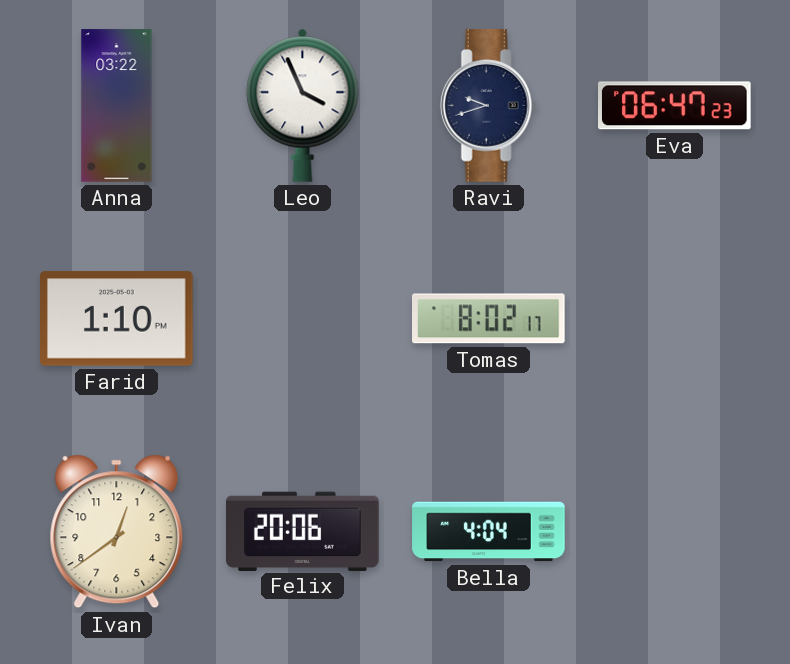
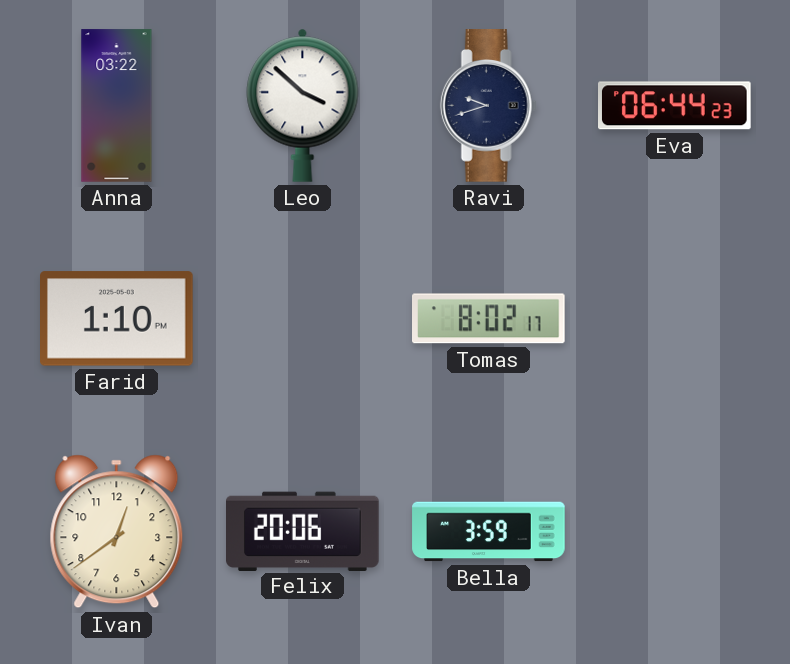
Leo: 3:56 -> 3:52
Eva: 06:47 -> 06:44
Bella: 4:04 -> 3:59
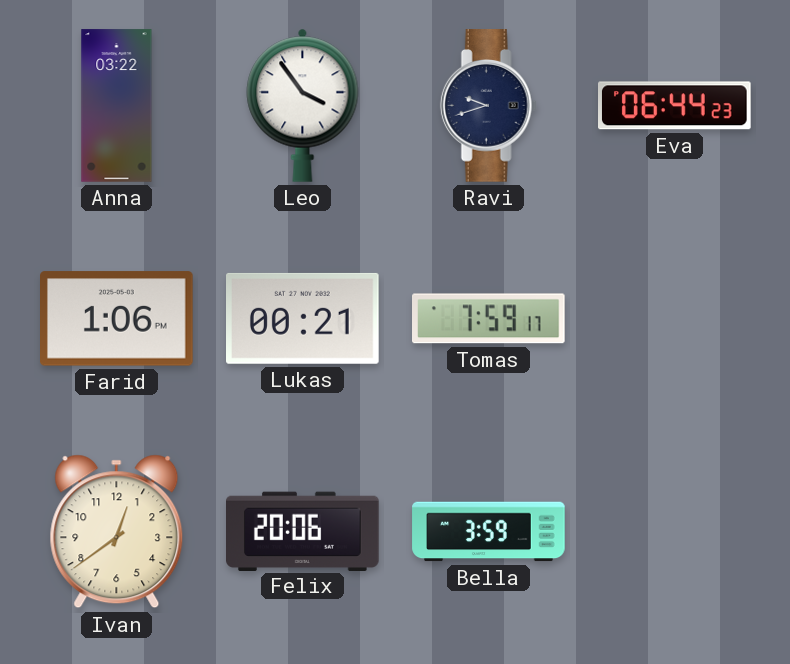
Leo: 3:52 -> 3:54
Farid: 1:10 -> 1:06
Lukas: none -> 00:21
Tomas: 8:02 -> 7:59
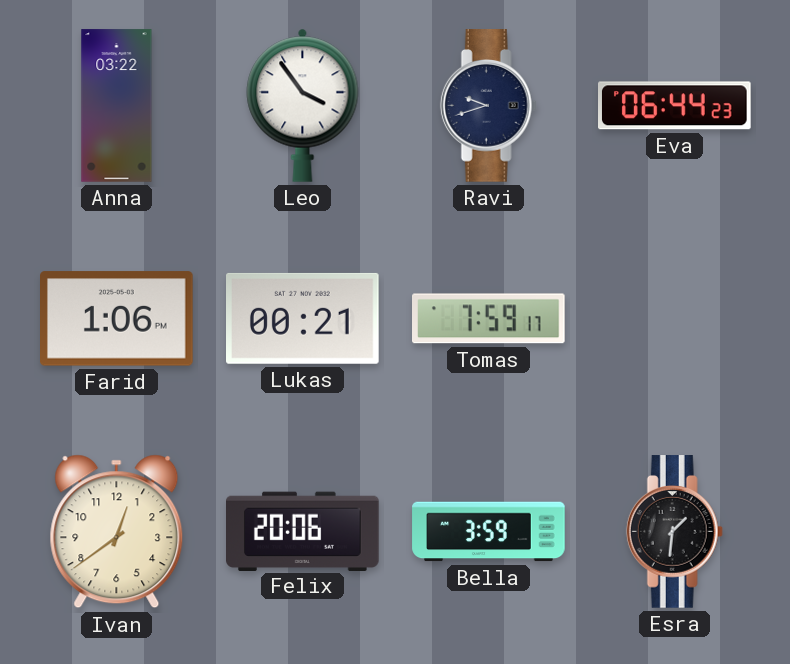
Esra: none -> 1:31
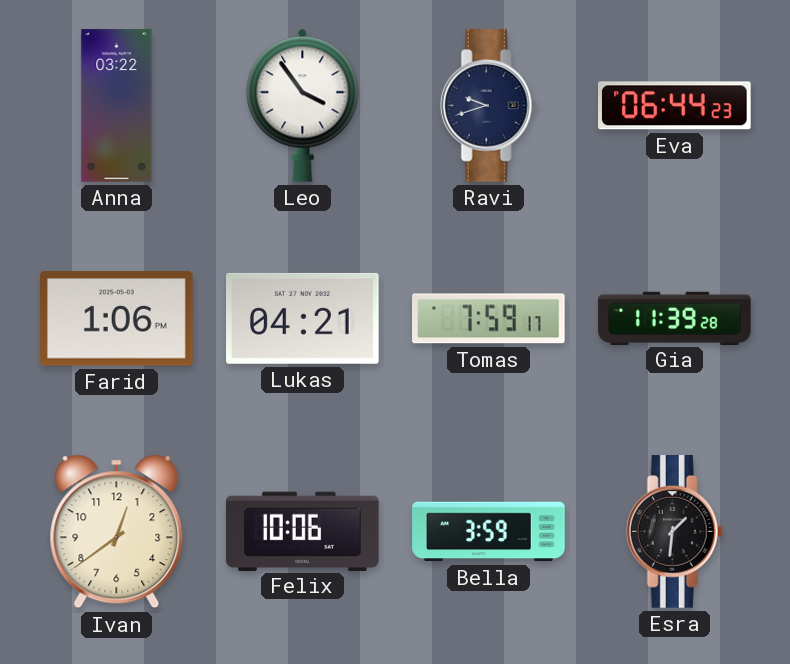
Lukas: 00:21 -> 04:21
Gia: none -> 11:39
Felix: 20:06 -> 10:06
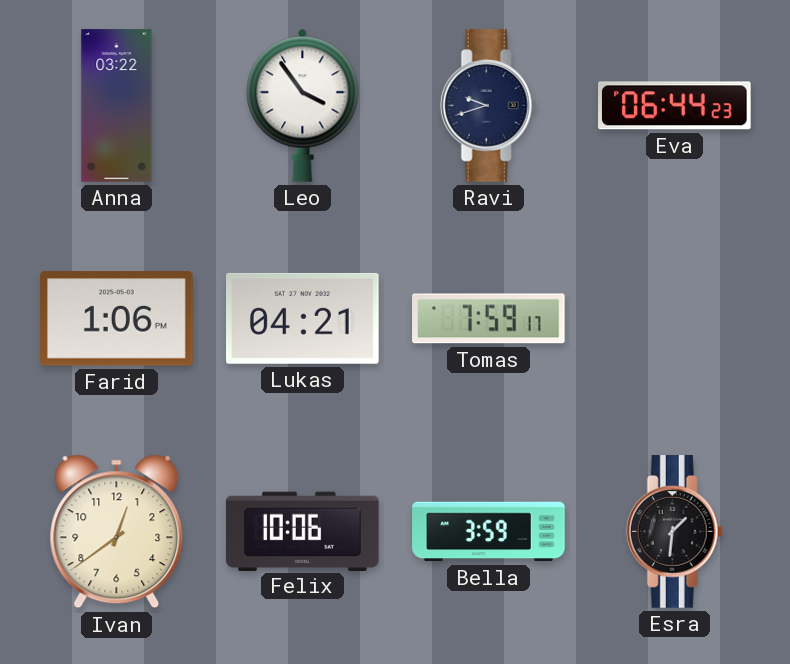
Gia: 11:39 -> none
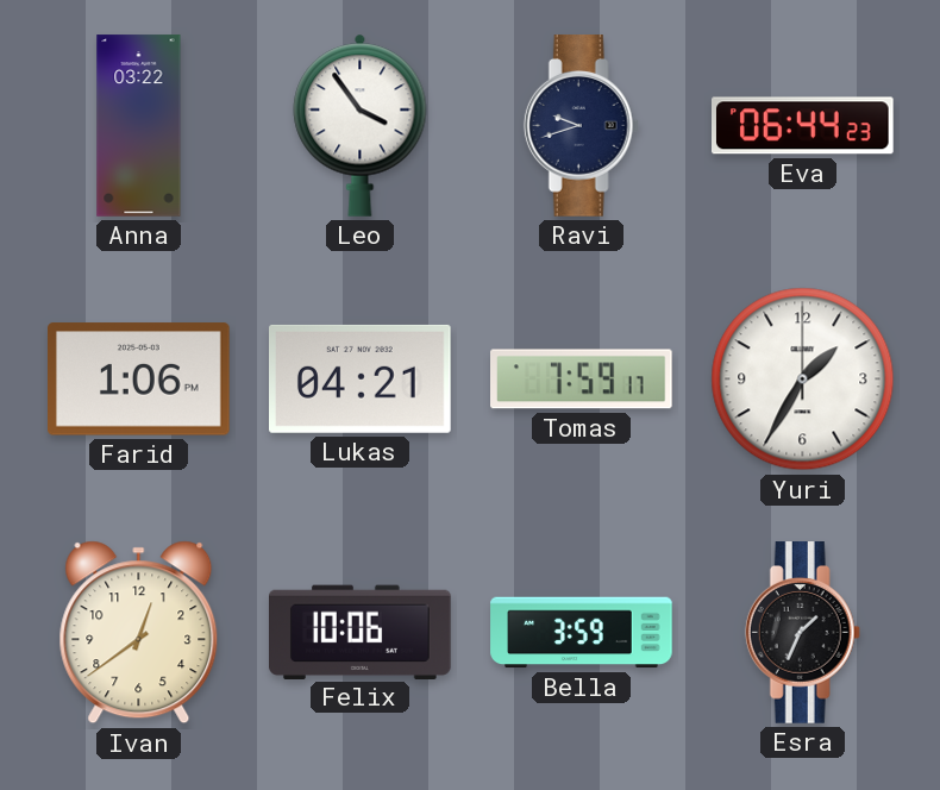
Yuri: none -> 1:35
Esra: 1:31 -> 1:34
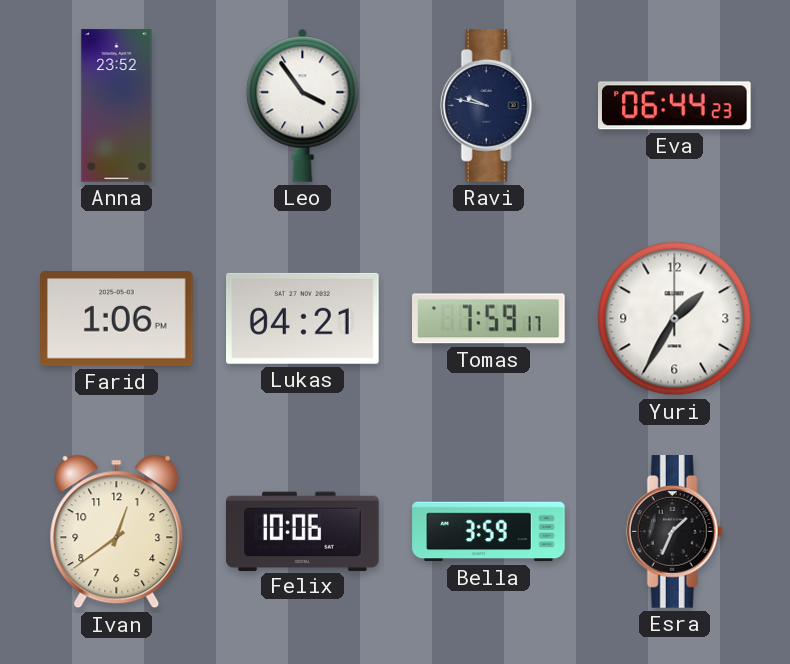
Anna: 03:22 -> 23:52
Ravi: 9:42 -> 9:47
